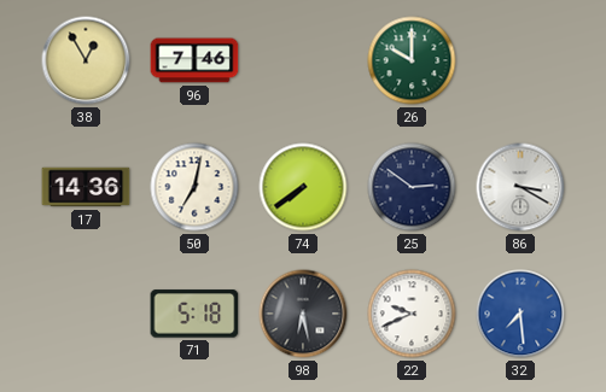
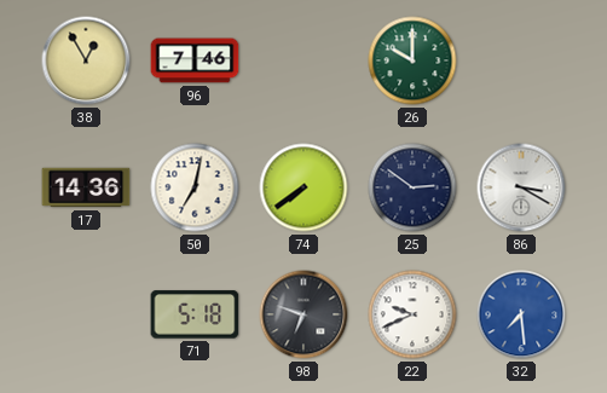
98: 6:28 -> 6:48
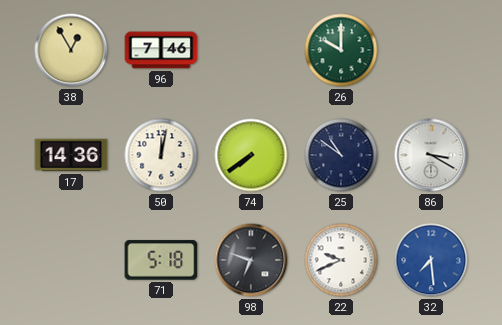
50: 7:02 -> 12:02
25: 2:51 -> 10:51
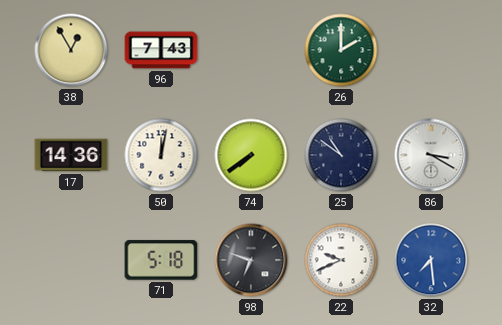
96: 7:46 -> 7:43
26: 10:00 -> 2:00
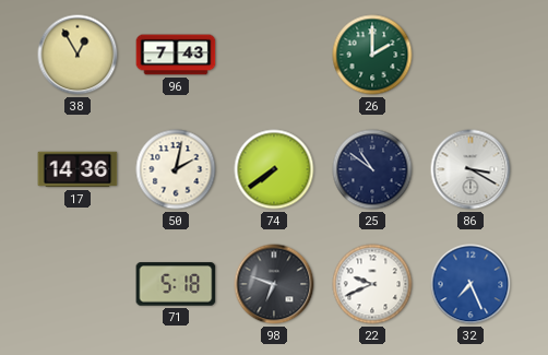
50: 12:02 -> 2:02
32: 7:29 -> 7:26
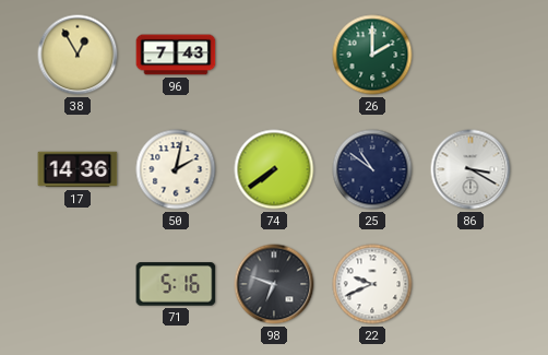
71: 5:18 -> 5:16
32: 7:26 -> none
